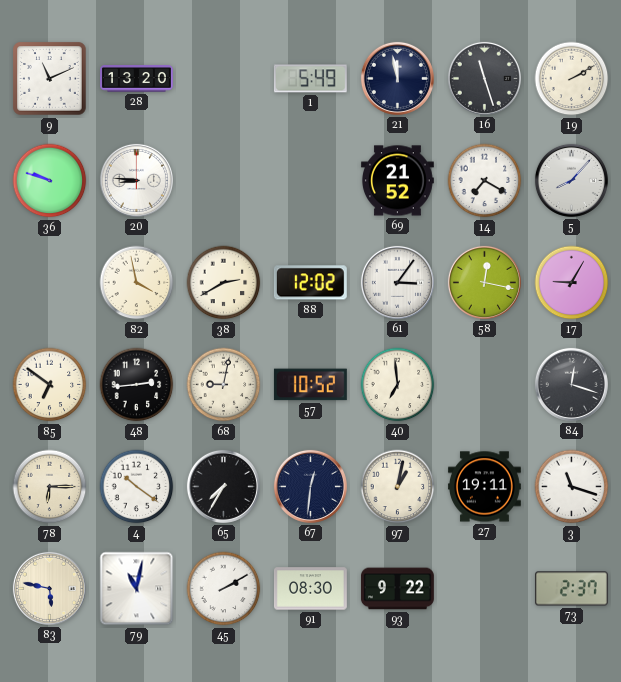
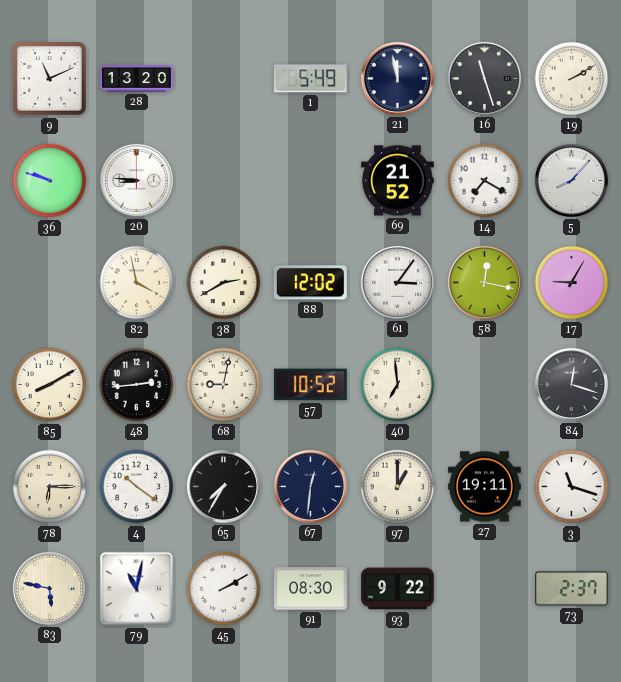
85: 6:51 -> 8:10
97: 1:02 -> 1:00
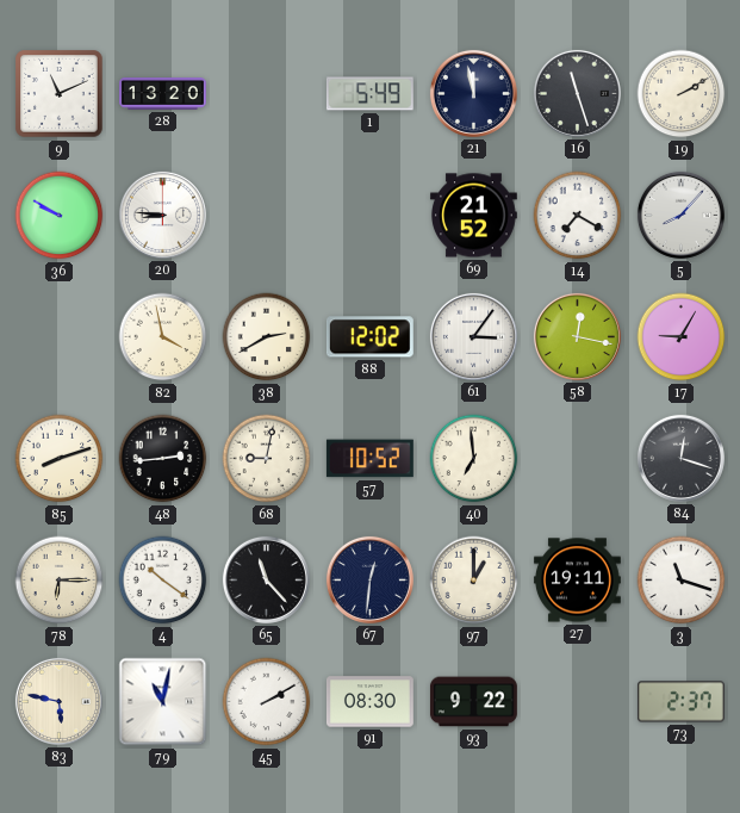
36: 9:48 -> 9:50
85: 8:10 -> 8:12
65: 7:35 -> 11:23
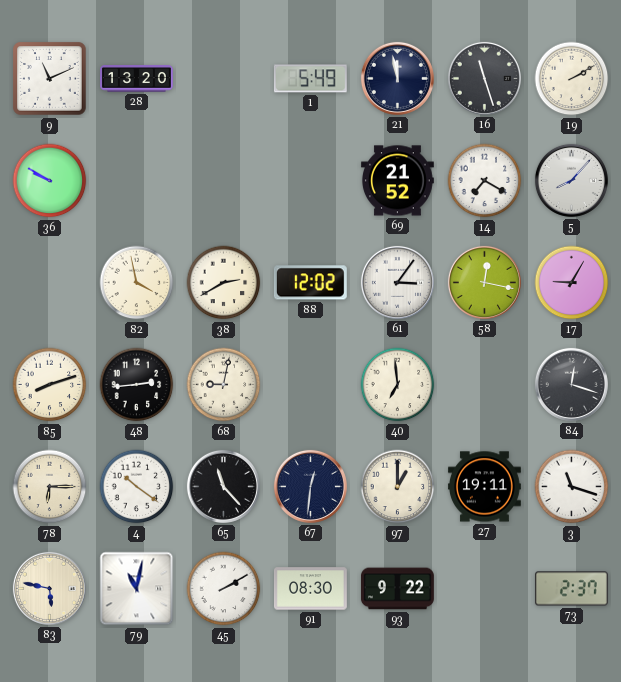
20: 8:46 -> none
57: 10:52 -> none
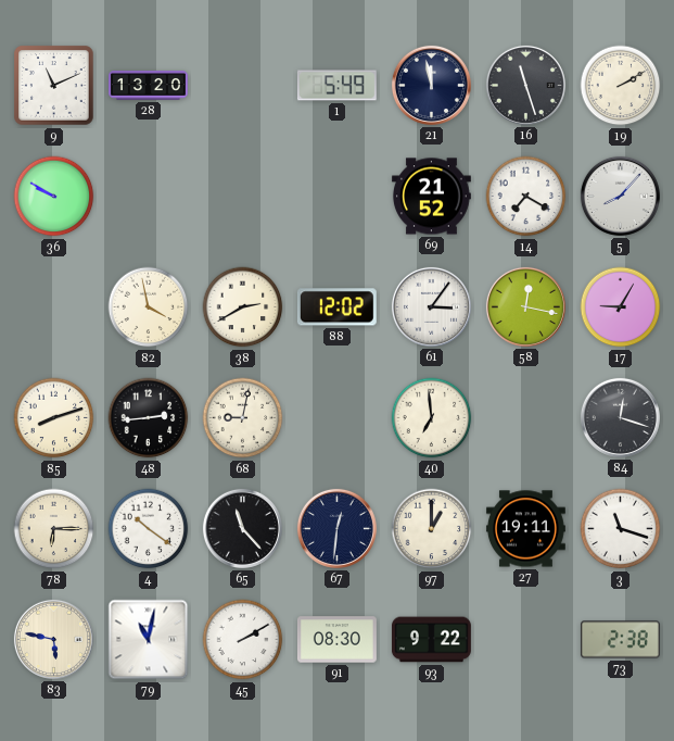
73: 2:37 -> 2:38
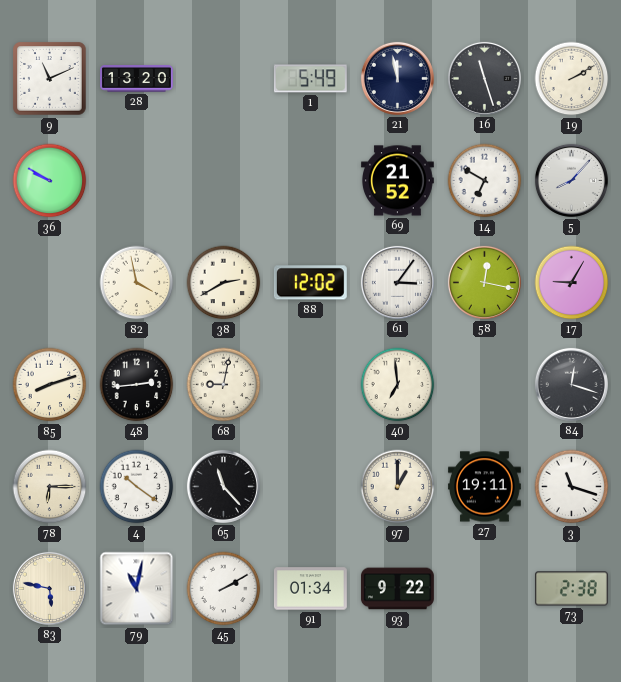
14: 7:20 -> 6:50
67: 12:31 -> none
91: 08:30 -> 01:34
